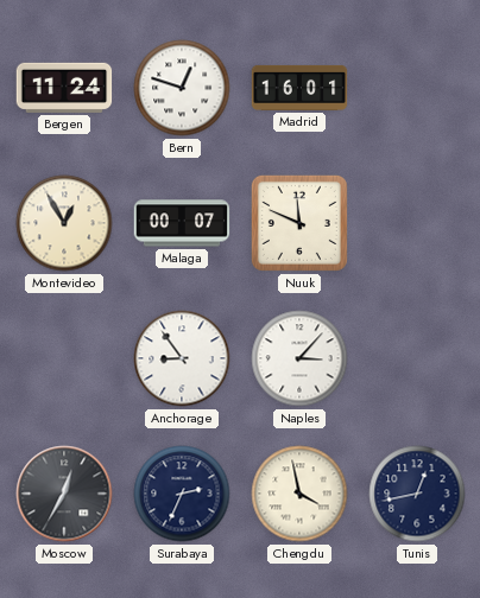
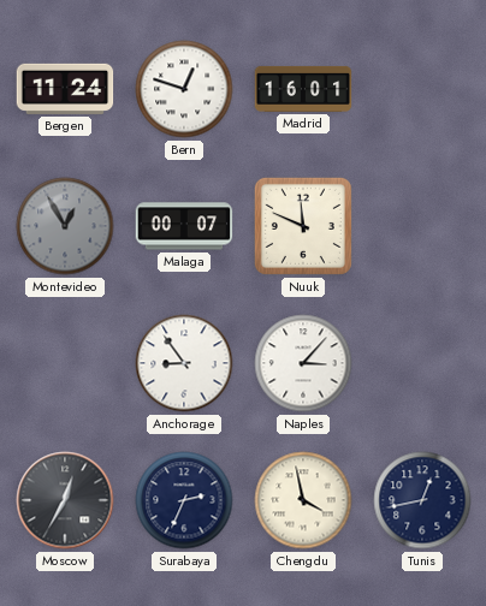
Montevideo dial: cream -> grey
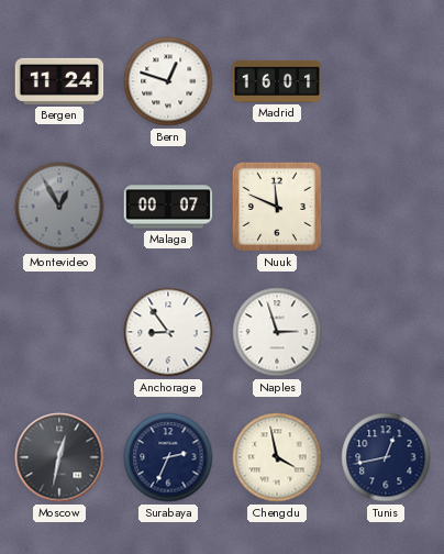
Naples: 3:07 -> 2:57
Moscow: 12:35 -> 12:32
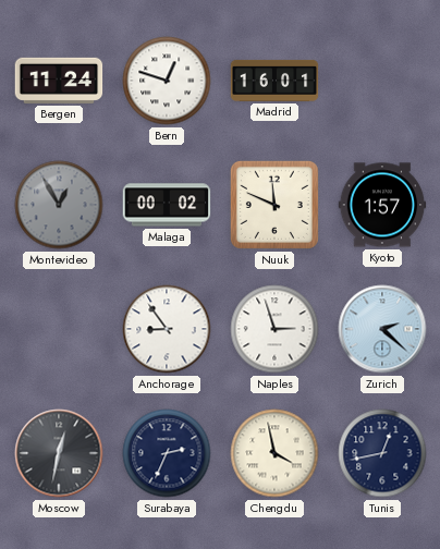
Malaga: 00:07 -> 00:02
Kyoto: none -> 1:57
Zurich: none -> 2:22
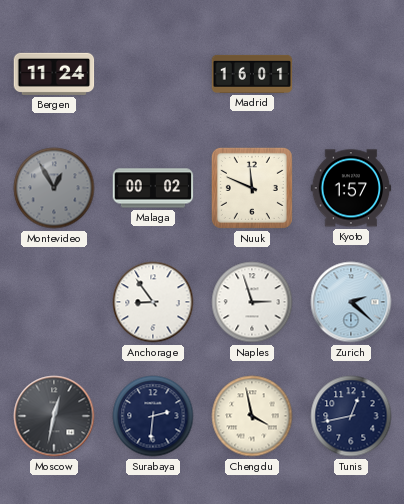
Bern: 12:48 -> none
Surabaya: 2:34 -> 2:31
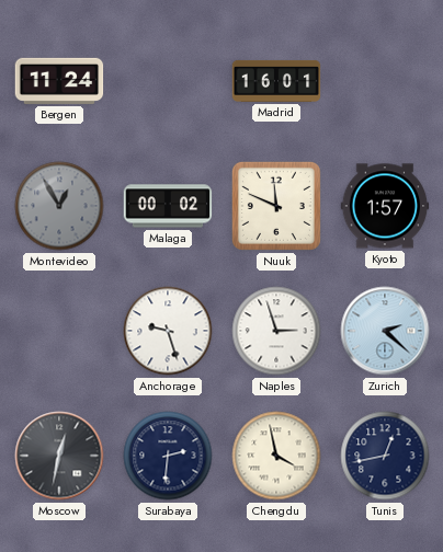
Anchorage: 8:54 -> 9:27
